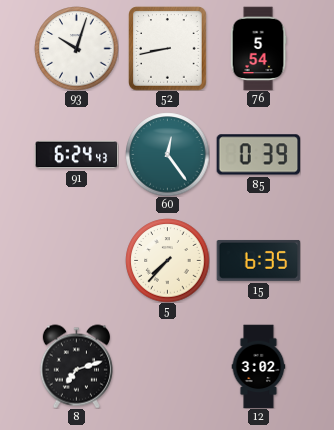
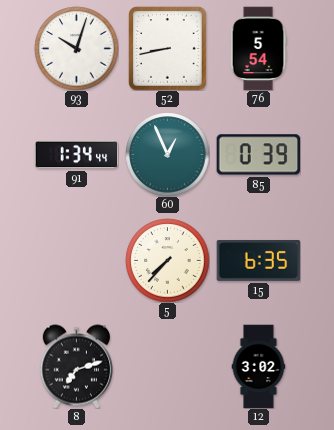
91: 6:24 -> 1:34
60: 12:24 -> 12:56
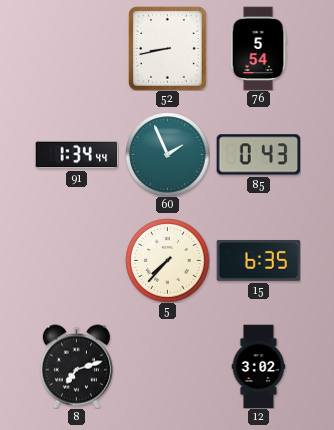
93: 10:03 -> none
60: 12:56 -> 1:56
85: 0:39 -> 0:43
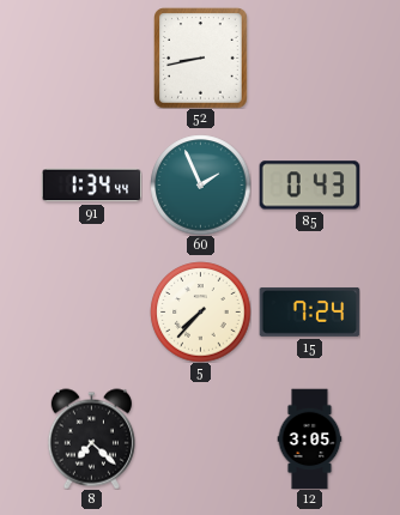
76: 5:54 -> none
15: 6:35 -> 7:24
8: 7:12 -> 7:22
12: 3:02 -> 3:05
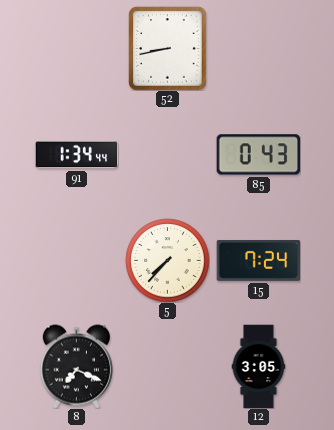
60: 1:56 -> none
8: 7:22 -> 7:19
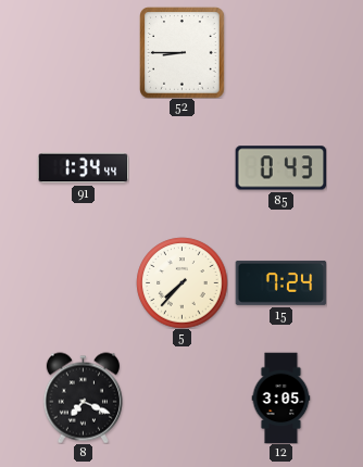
52: 8:43 -> 8:45
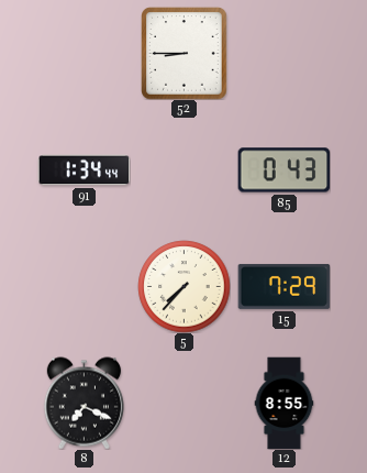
15: 7:24 -> 7:29
12: 3:05 -> 8:55
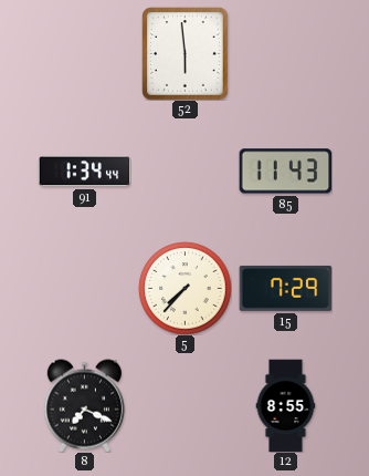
52: 8:45 -> 5:59
85: 0:43 -> 11:43
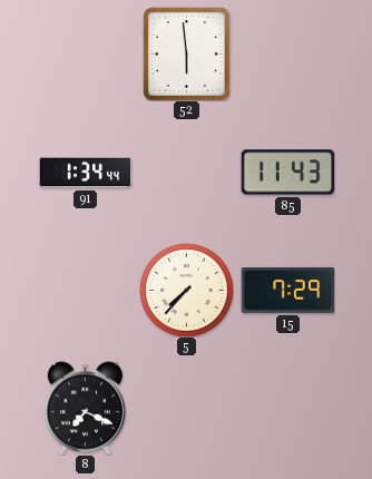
12: 8:55 -> none
